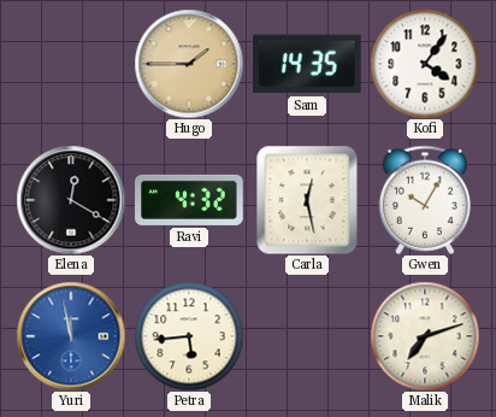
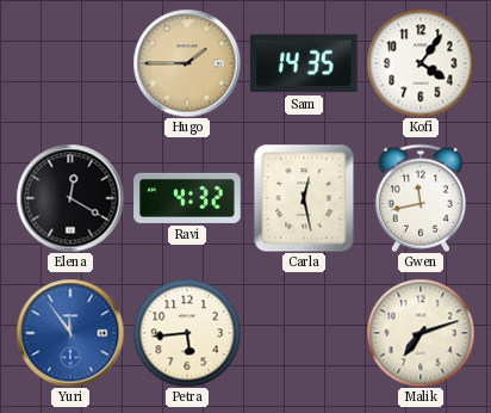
Gwen: 10:05 -> 11:43
Yuri: 11:58 -> 11:54
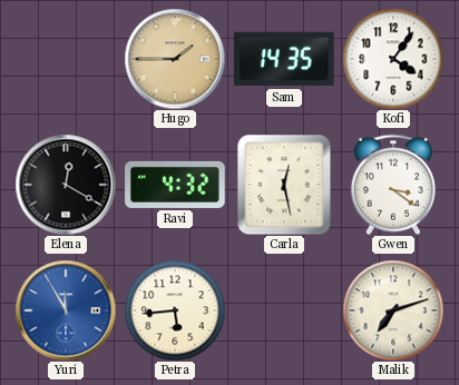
Gwen: 11:43 -> 3:21
Yuri: 11:54 -> 11:55
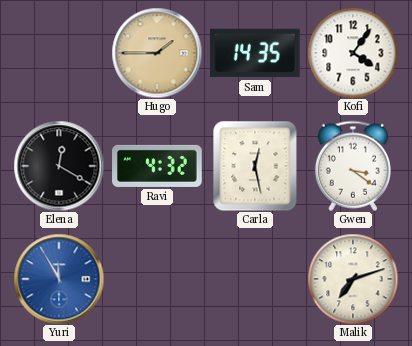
Petra: 5:44 -> none
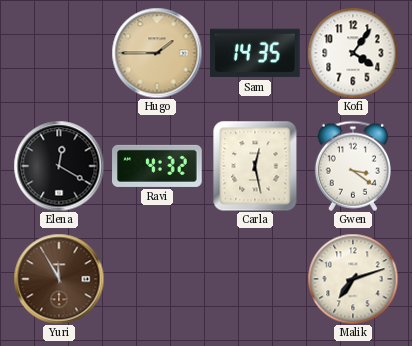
Yuri dial: blue -> brown
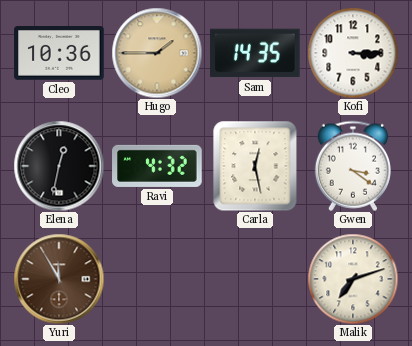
Cleo: none -> 10:36
Kofi: 4:06 -> 3:15
Elena: 12:20 -> 12:32
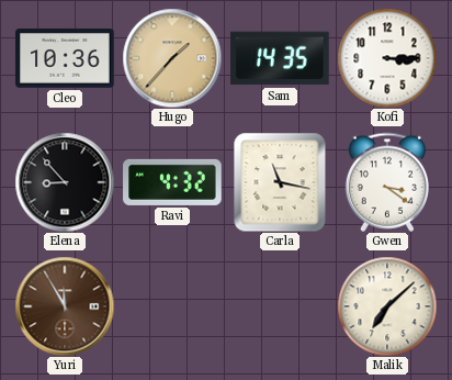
Hugo: 1:45 -> 1:37
Elena: 12:32 -> 8:53
Carla: 12:28 -> 11:17
Malik: 7:12 -> 7:08
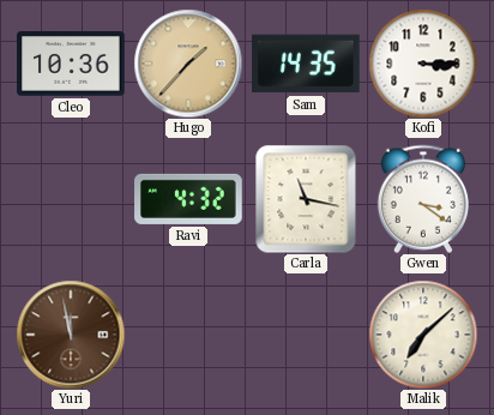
Elena: 8:53 -> none
Yuri: 11:55 -> 11:58
